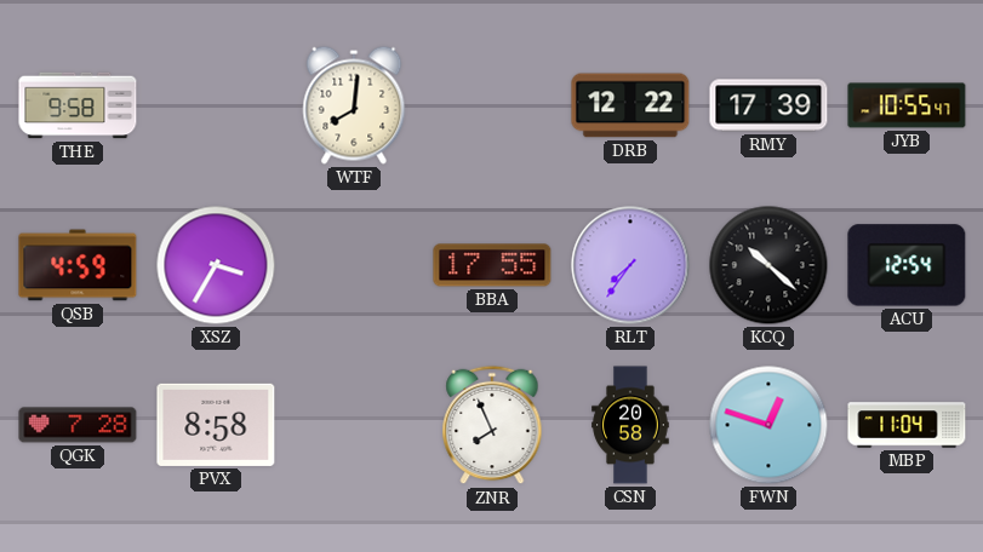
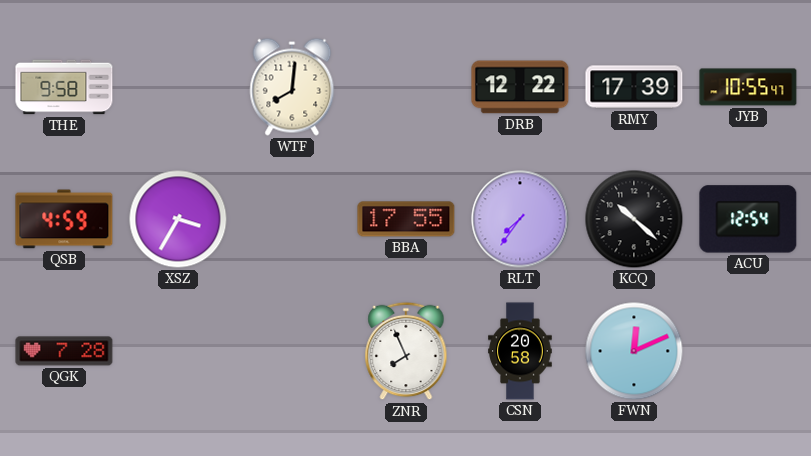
PVX: 8:58 -> none
FWN: 12:48 -> 12:11
MBP: 11:04 -> none
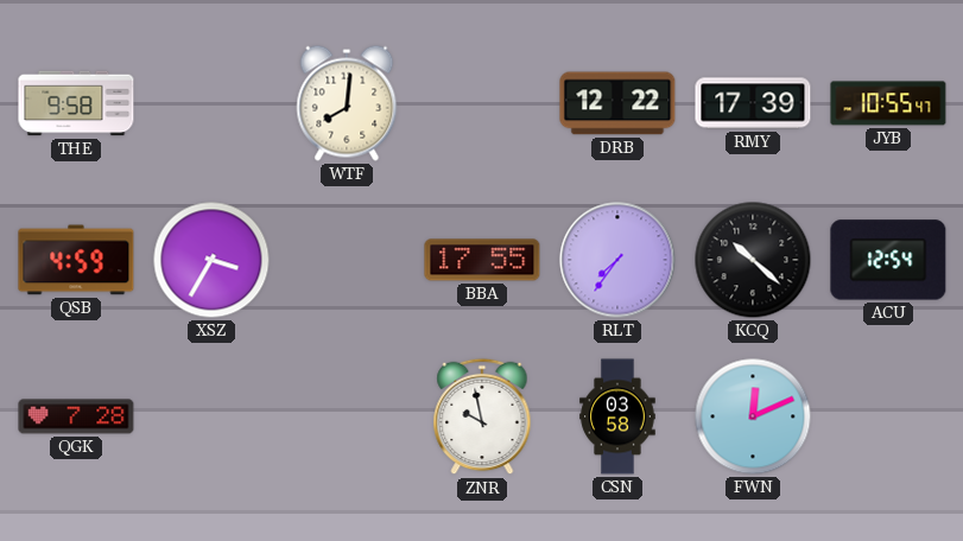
ZNR: 7:56 -> 9:58
CSN: 20:58 -> 03:58
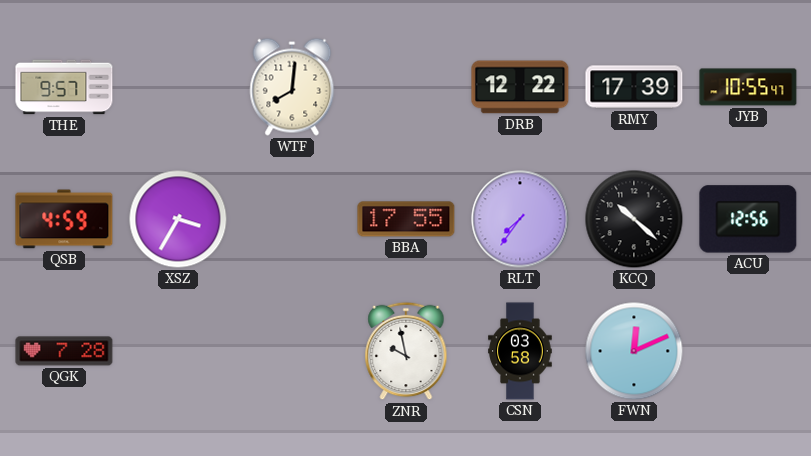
THE: 9:58 -> 9:57
ACU: 12:54 -> 12:56
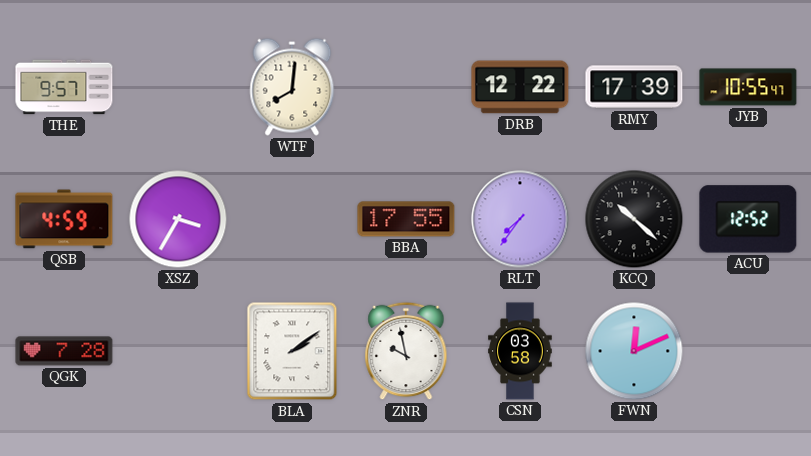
ACU: 12:56 -> 12:52
BLA: none -> 2:09
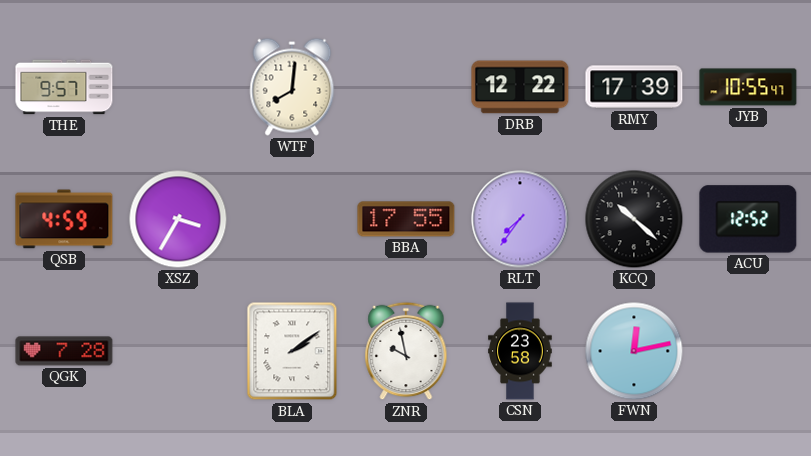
CSN: 03:58 -> 23:58
FWN: 12:11 -> 12:13
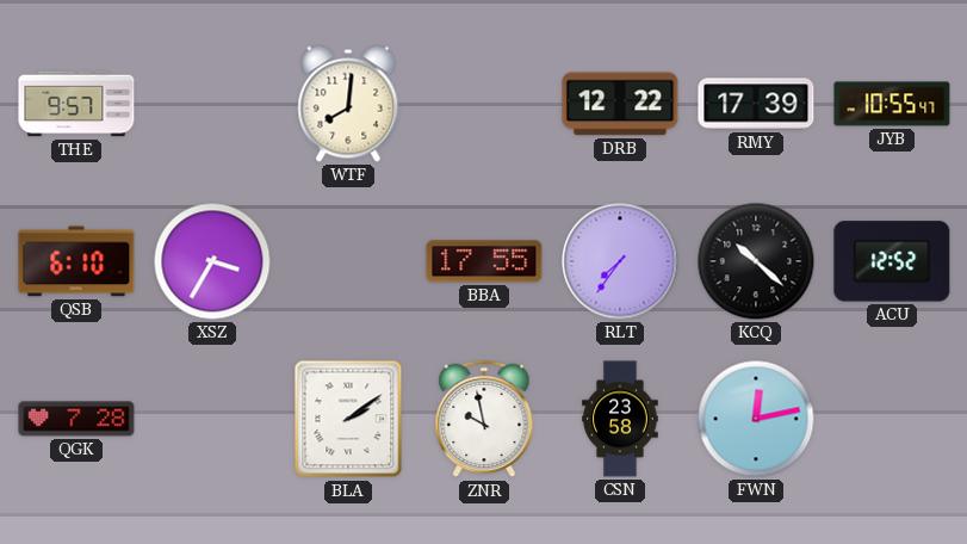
QSB: 4:59 -> 6:10
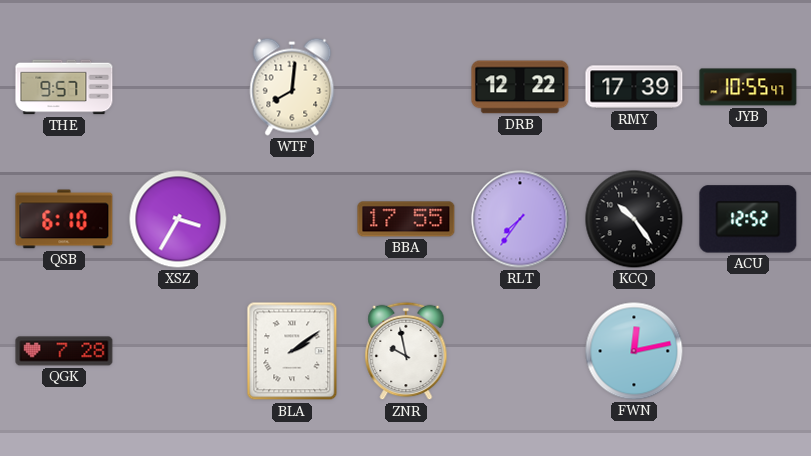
KCQ: 10:22 -> 10:24
CSN: 23:58 -> none
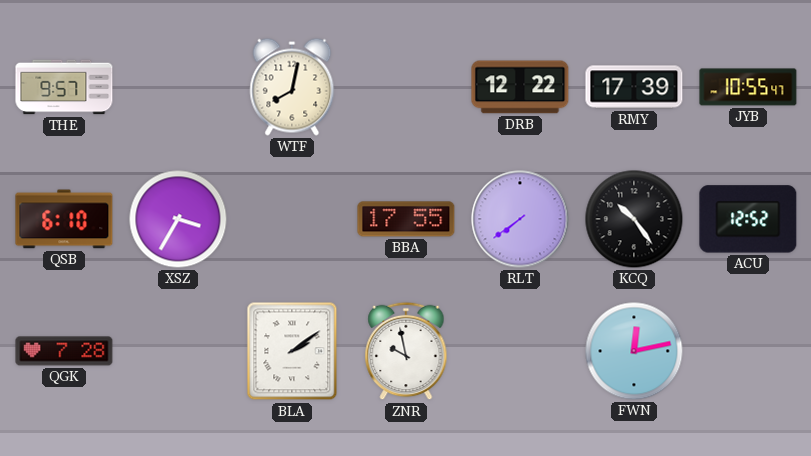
WTF: 8:01 -> 8:02
RLT: 7:36 -> 7:39
